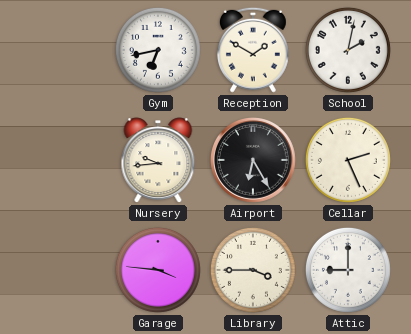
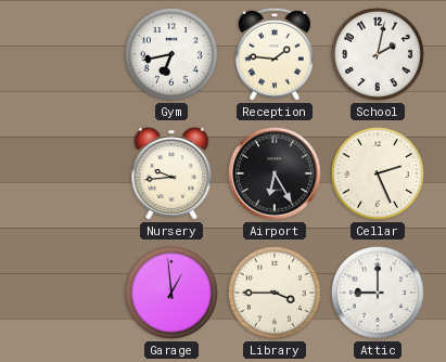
Reception: 1:50 -> 1:46
Garage: 3:46 -> 12:59
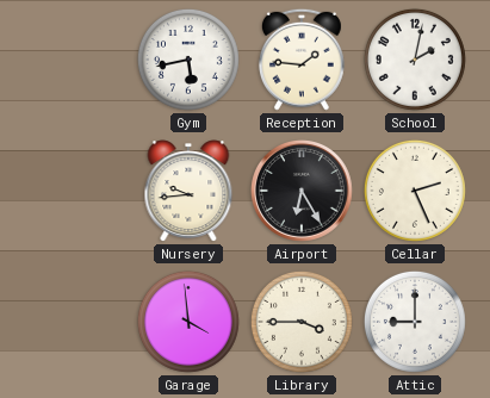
Gym: 6:43 -> 5:43
Garage: 12:59 -> 3:59
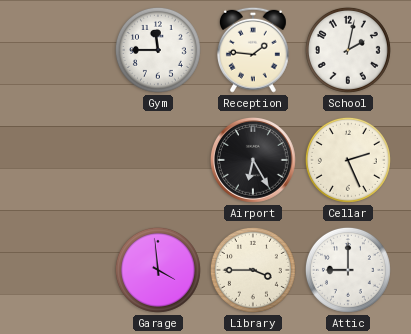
Gym: 5:43 -> 11:45
Nursery: 9:44 -> none
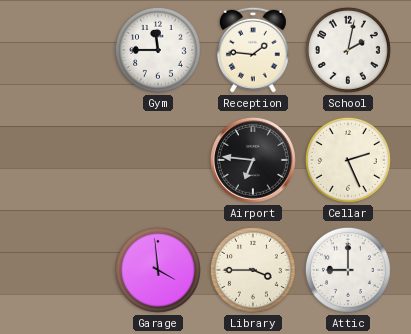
Airport: 6:25 -> 6:46
